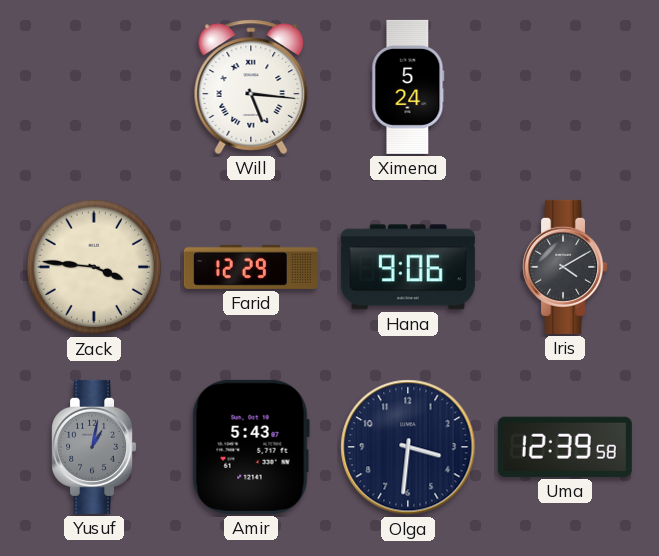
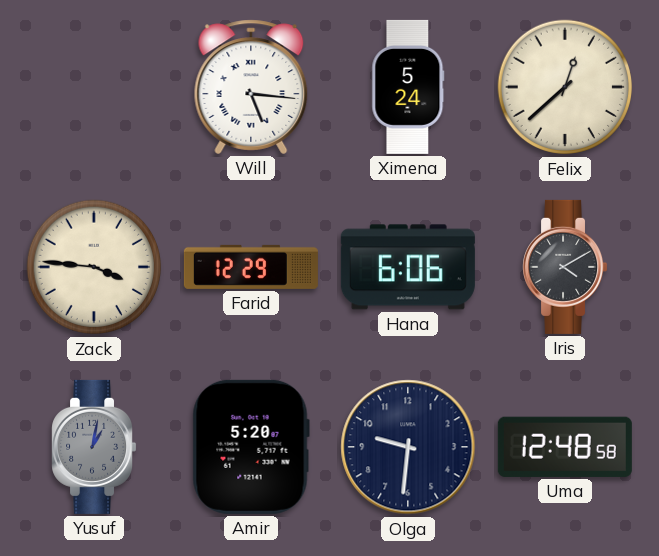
Felix: none -> 12:38
Hana: 9:06 -> 6:06
Amir: 5:43 -> 5:20
Olga: 3:31 -> 9:31
Uma: 12:39 -> 12:48
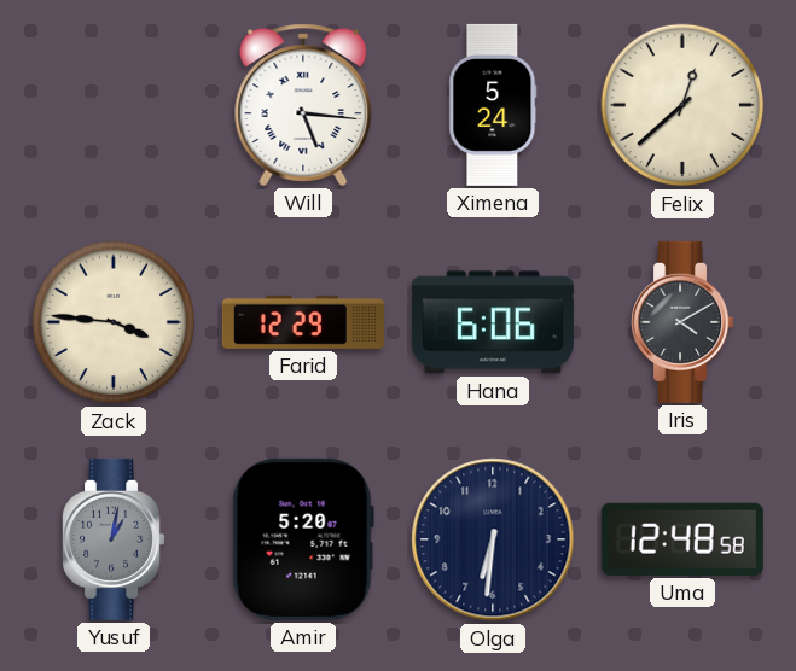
Olga: 9:31 -> 6:31
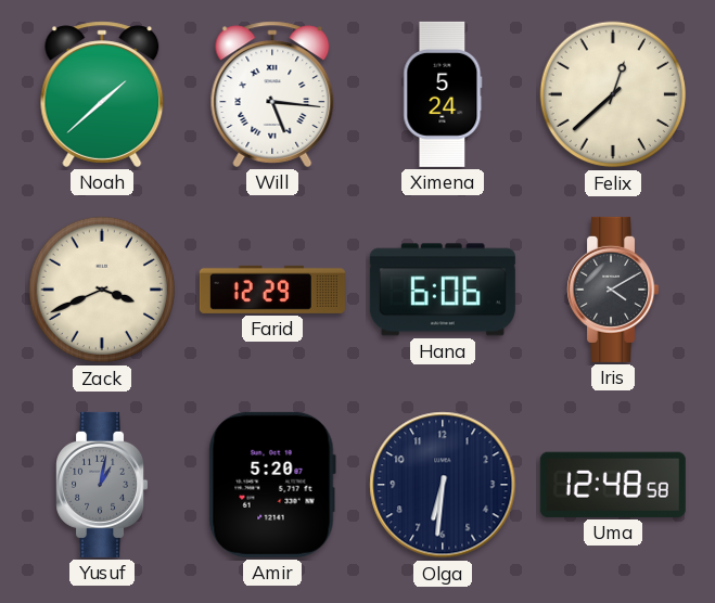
Noah: none -> 1:38
Zack: 3:46 -> 3:41
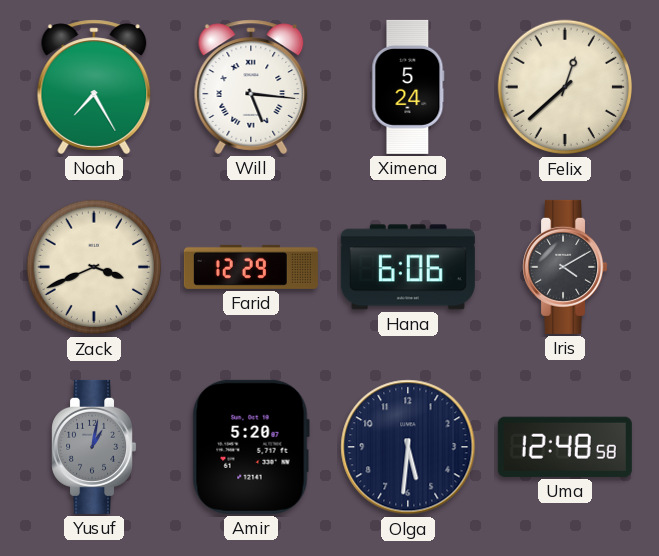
Noah: 1:38 -> 7:25
Olga: 6:31 -> 5:31
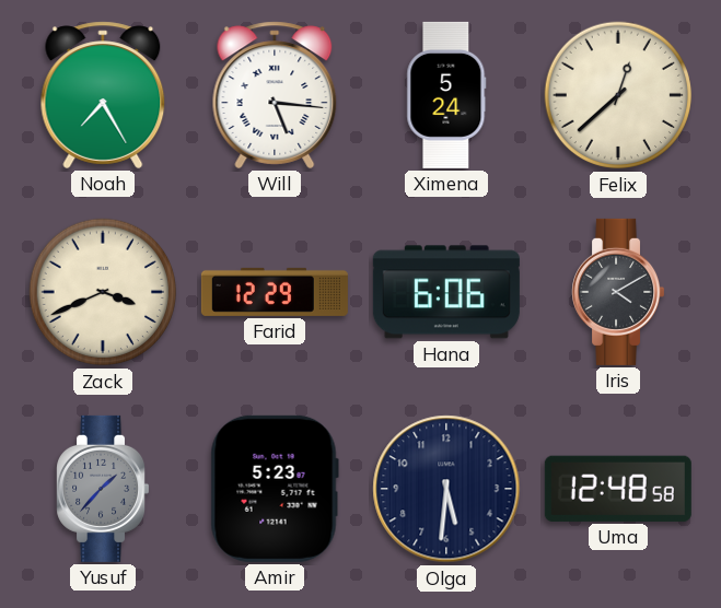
Yusuf: 1:02 -> 1:37
Amir: 5:20 -> 5:23
